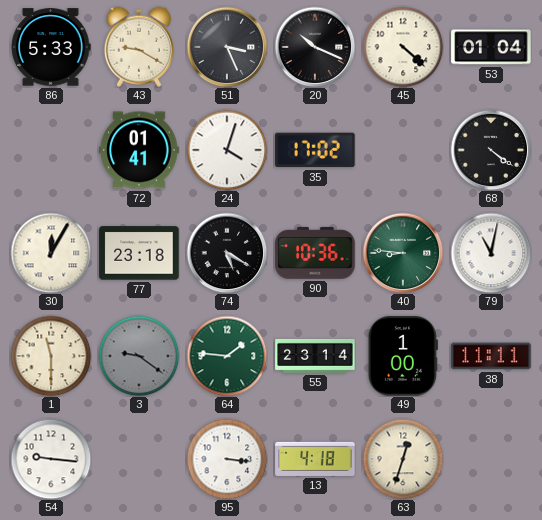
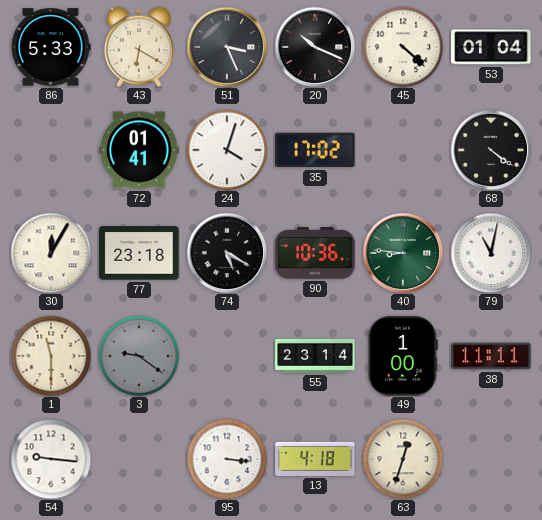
43: 9:20 -> 6:20
64: 1:46 -> none
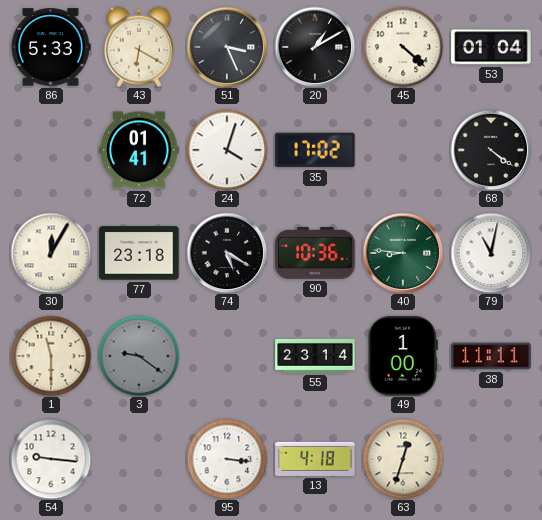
20: 10:19 -> 1:10
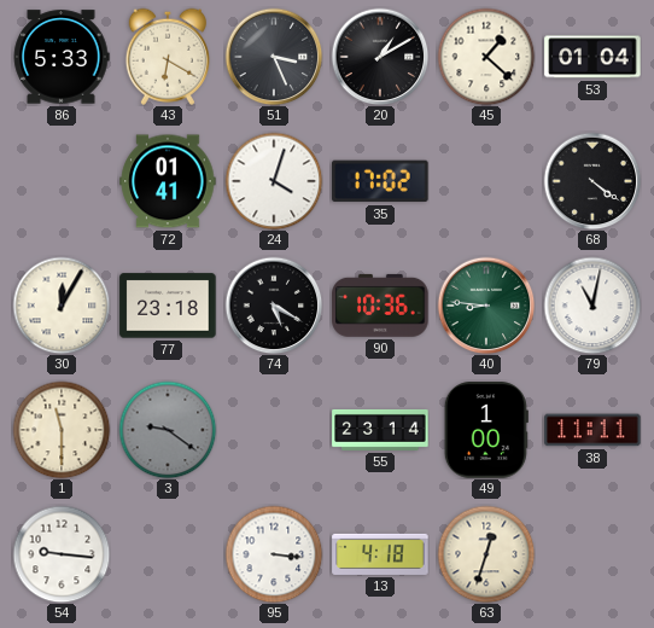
45: 4:22 -> 1:22
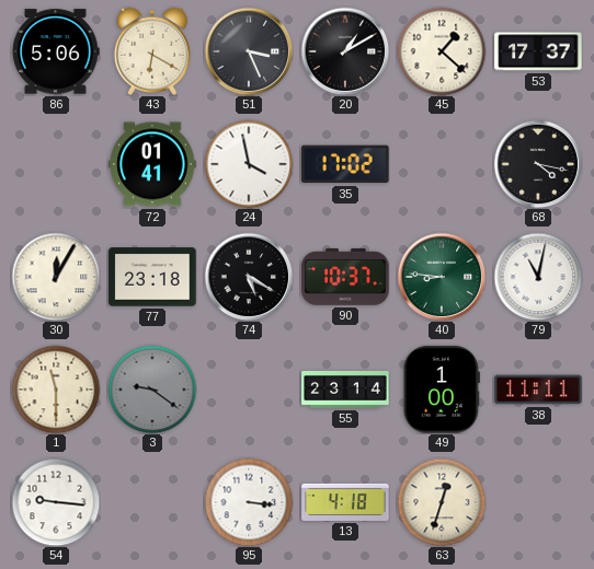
86: 5:33 -> 5:06
53: 01:04 -> 17:37
24: 4:03 -> 3:58
68: 4:21 -> 4:17
90: 10:36 -> 10:37
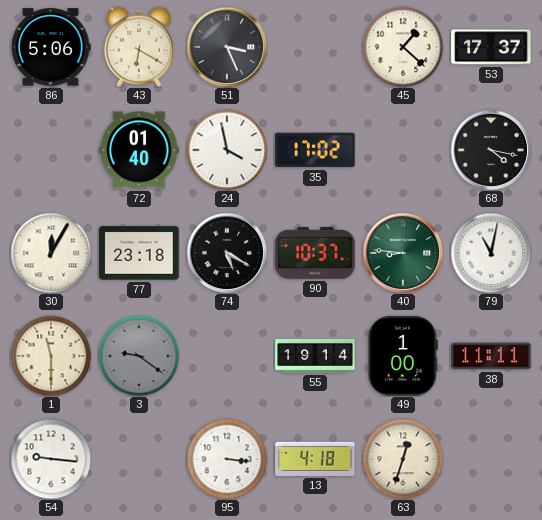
20: 1:10 -> none
72: 01:41 -> 01:40
55: 23:14 -> 19:14
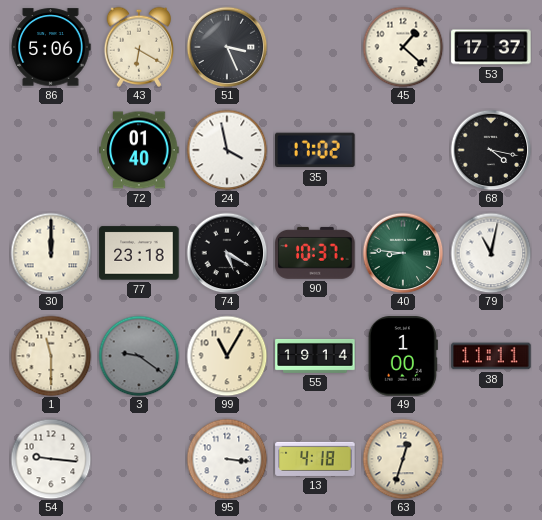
30: 12:05 -> 12:00
99: none -> 11:05
